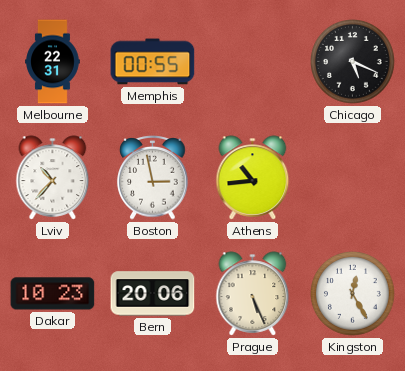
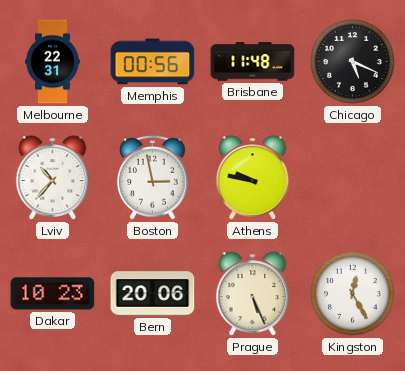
Memphis: 00:55 -> 00:56
Brisbane: none -> 11:48
Athens: 10:44 -> 9:47
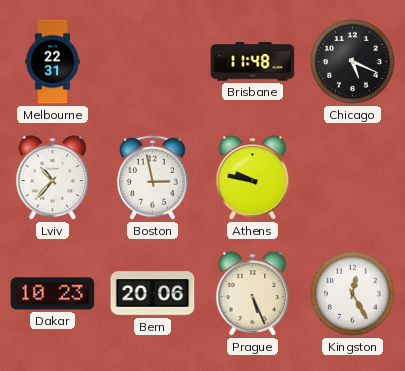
Memphis: 00:56 -> none
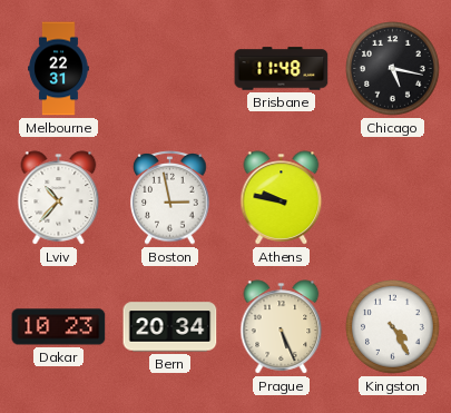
Chicago: 5:19 -> 5:17
Bern: 20:06 -> 20:34
Kingston: 12:25 -> 4:25
